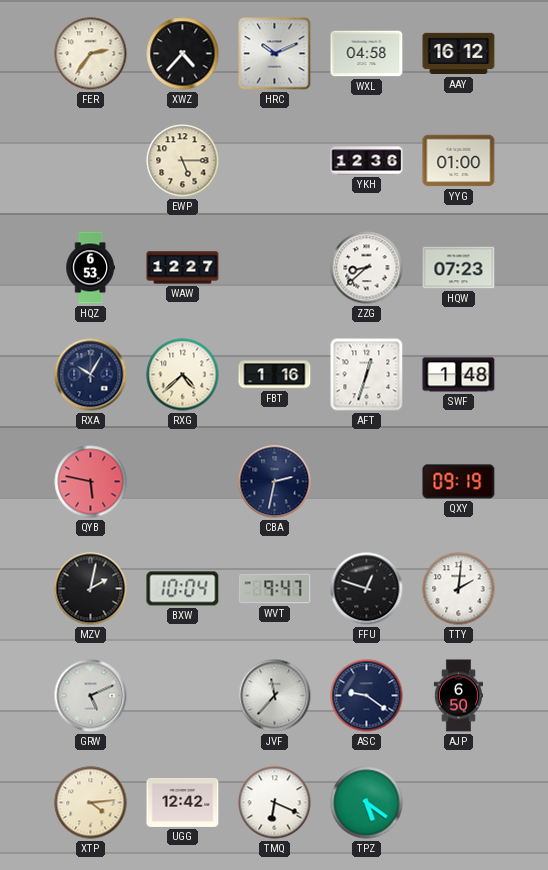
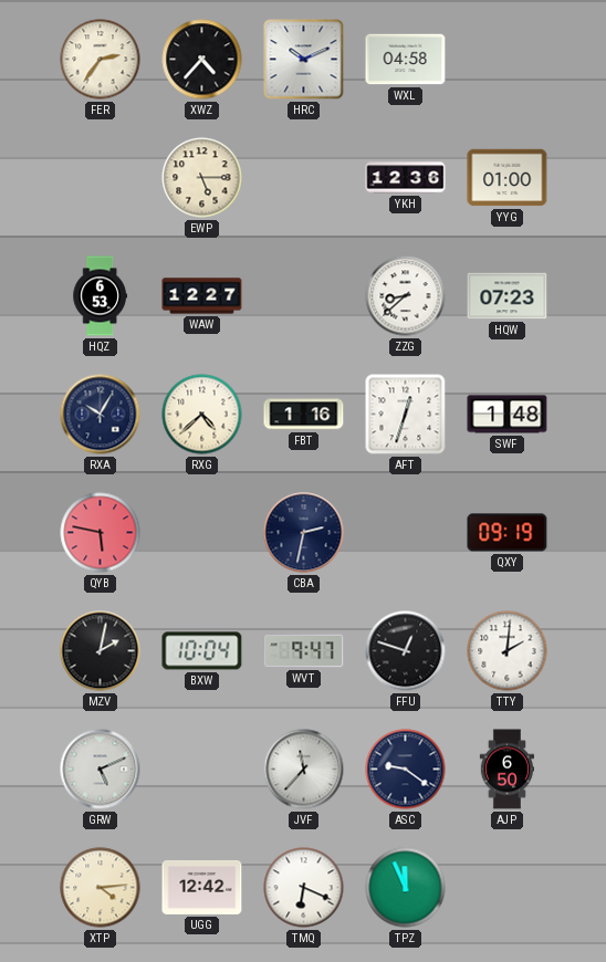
AAY: 16:12 -> none
TPZ: 5:21 -> 11:56
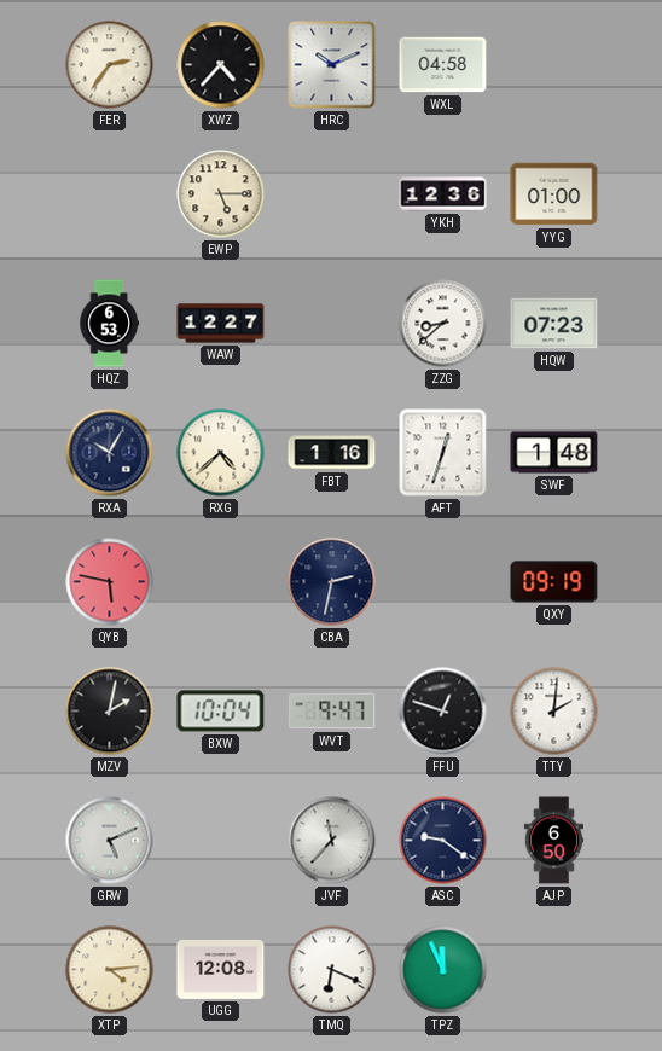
UGG: 12:42 -> 12:08
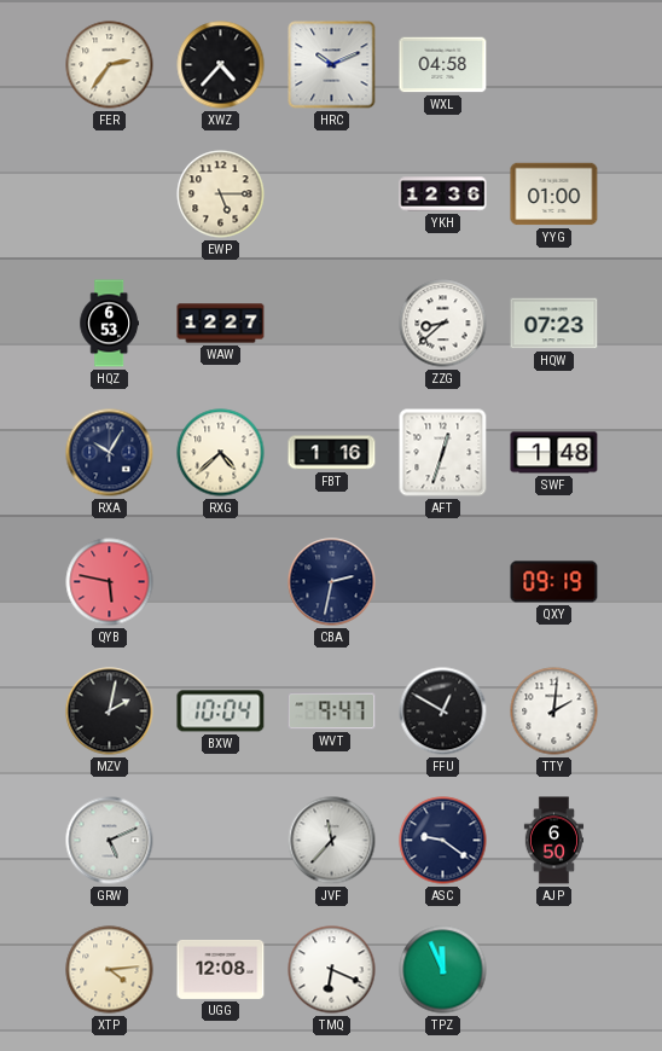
FFU: 12:48 -> 12:50
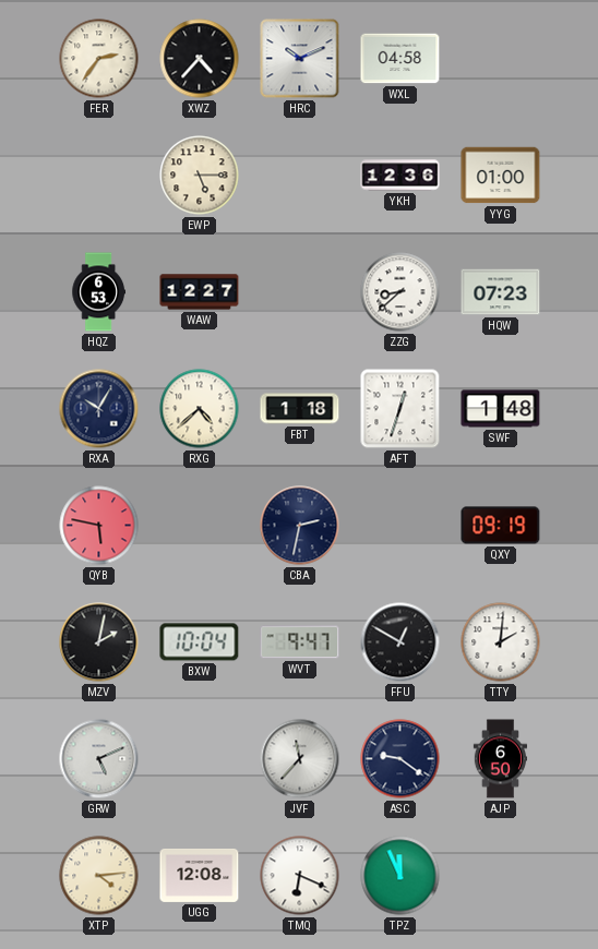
FBT: 1:16 -> 1:18
